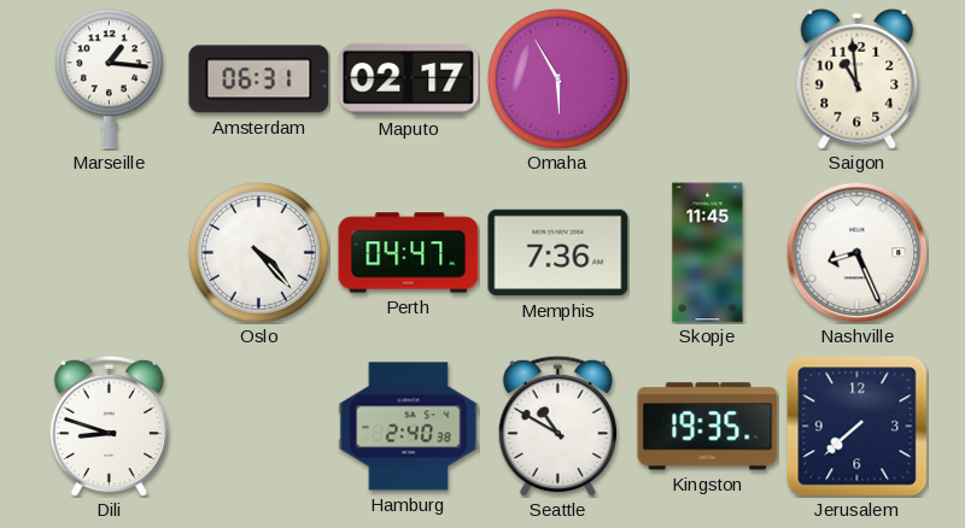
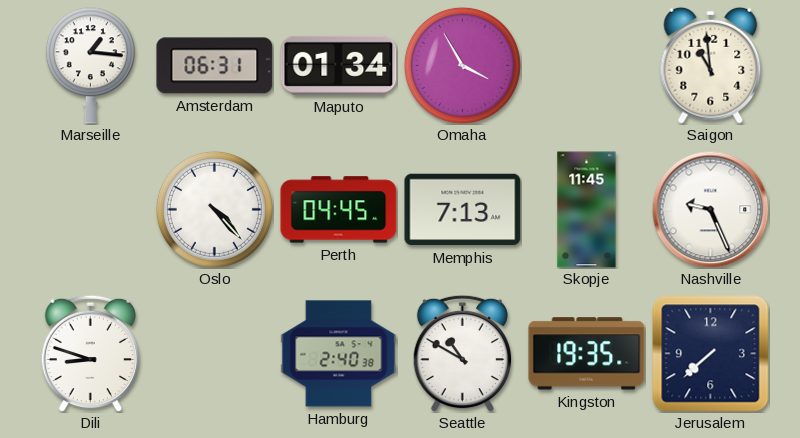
Maputo: 02:17 -> 01:34
Omaha: 5:55 -> 3:55
Perth: 04:47 -> 04:45
Memphis: 7:36 -> 7:13
Nashville: 8:26 -> 9:26
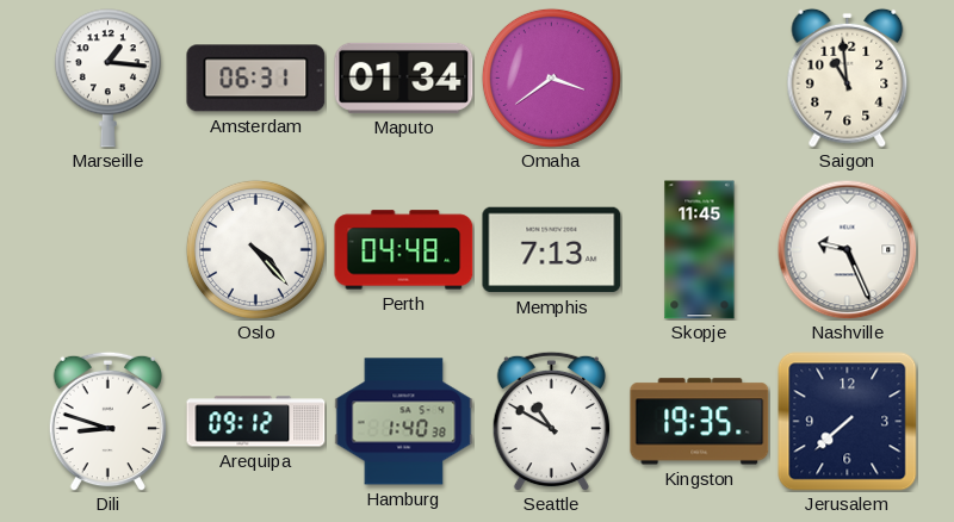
Omaha: 3:55 -> 3:39
Perth: 04:45 -> 04:48
Arequipa: none -> 09:12
Hamburg: 2:40 -> 1:40
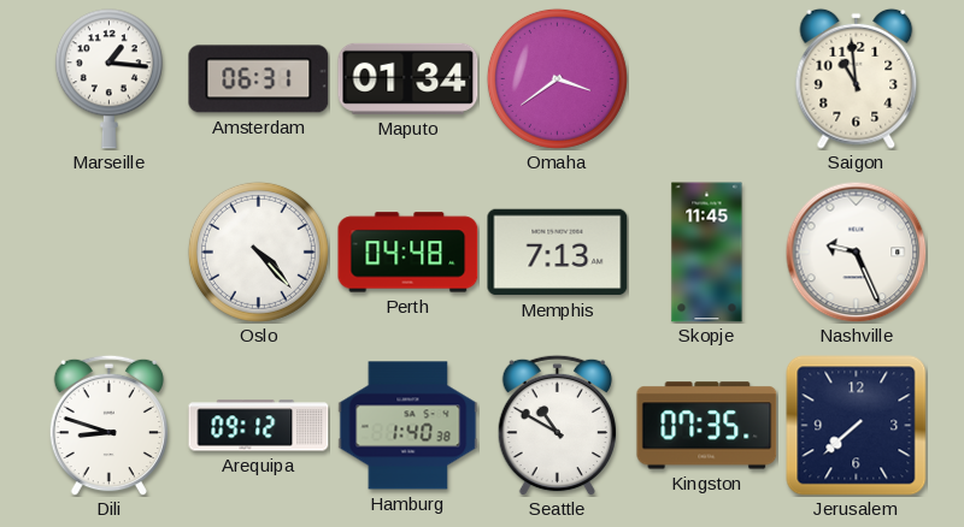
Kingston: 19:35 -> 07:35
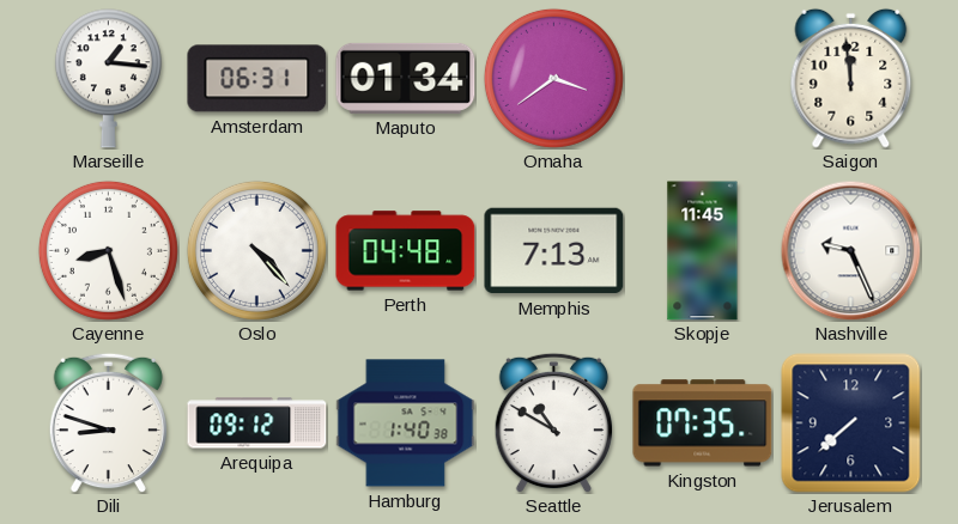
Saigon: 10:59 -> 11:59
Cayenne: none -> 8:27
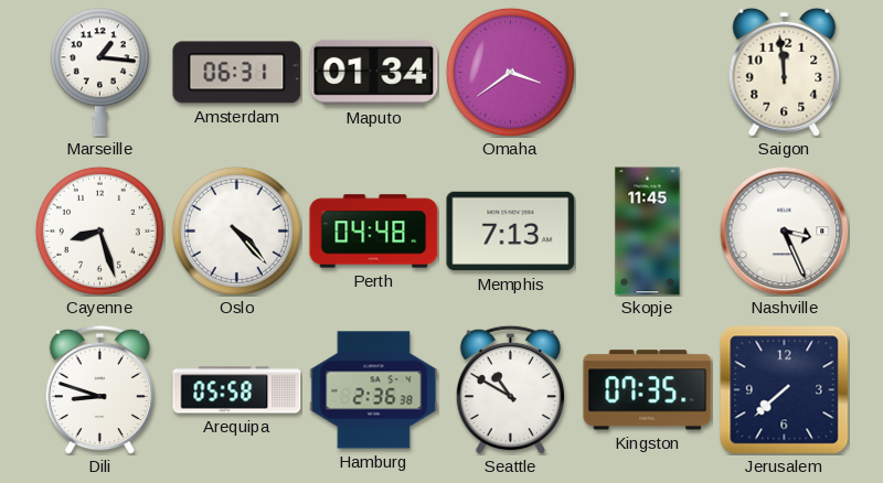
Nashville: 9:26 -> 3:26
Arequipa: 09:12 -> 05:58
Hamburg: 1:40 -> 2:36
